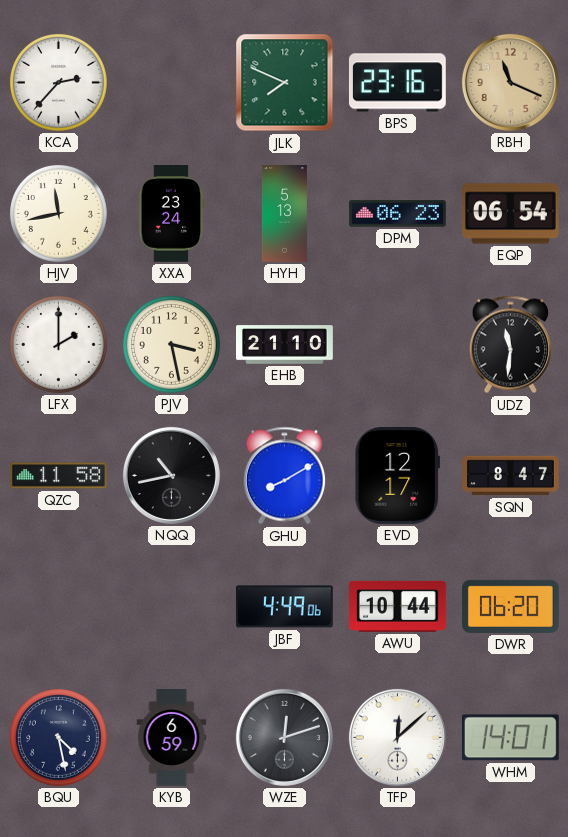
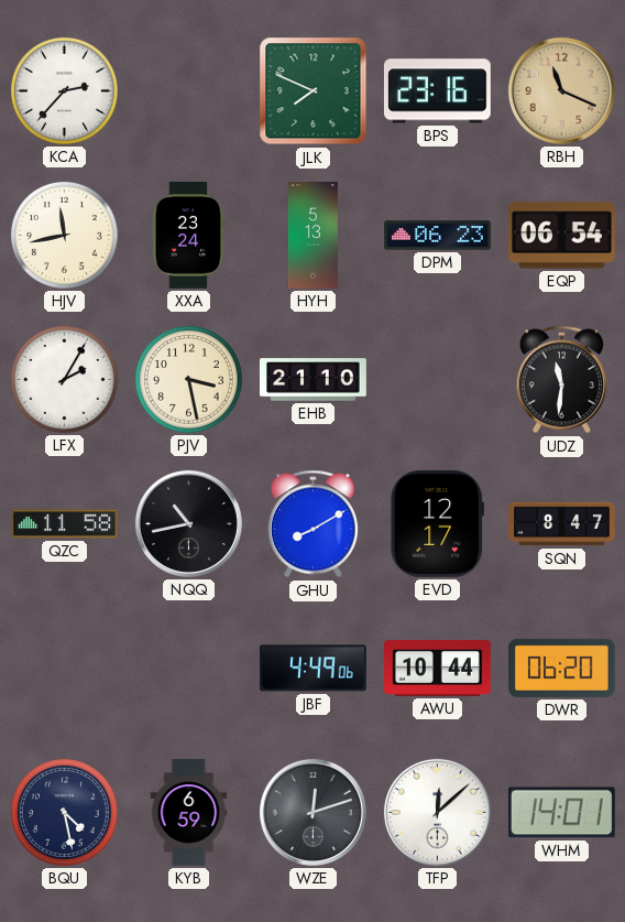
LFX: 2:00 -> 2:05
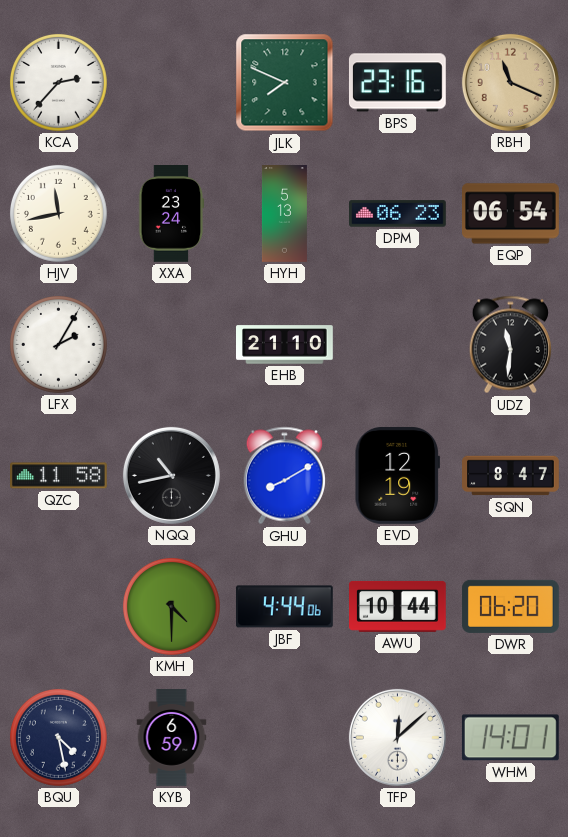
PJV: 3:28 -> none
EVD: 12:17 -> 12:19
KMH: none -> 4:30
JBF: 4:49 -> 4:44
WZE: 12:12 -> none
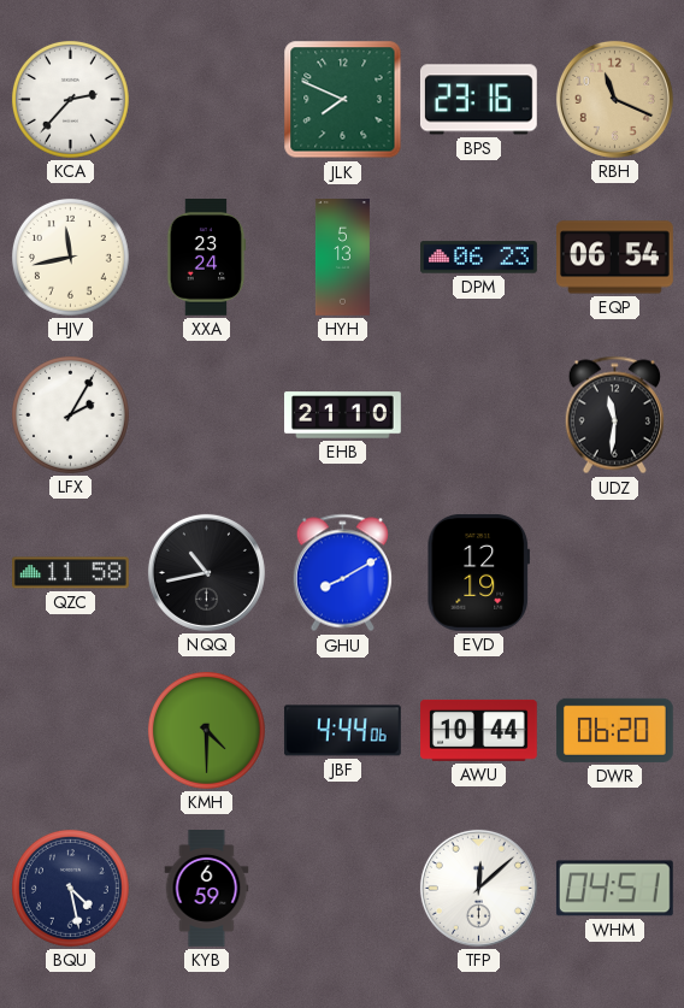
SQN: 8:47 -> none
WHM: 14:01 -> 04:51
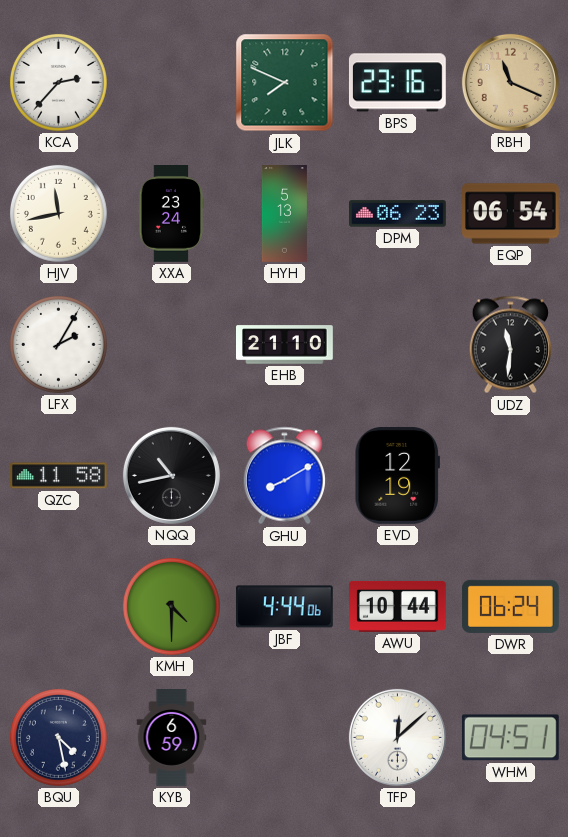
DWR: 06:20 -> 06:24
